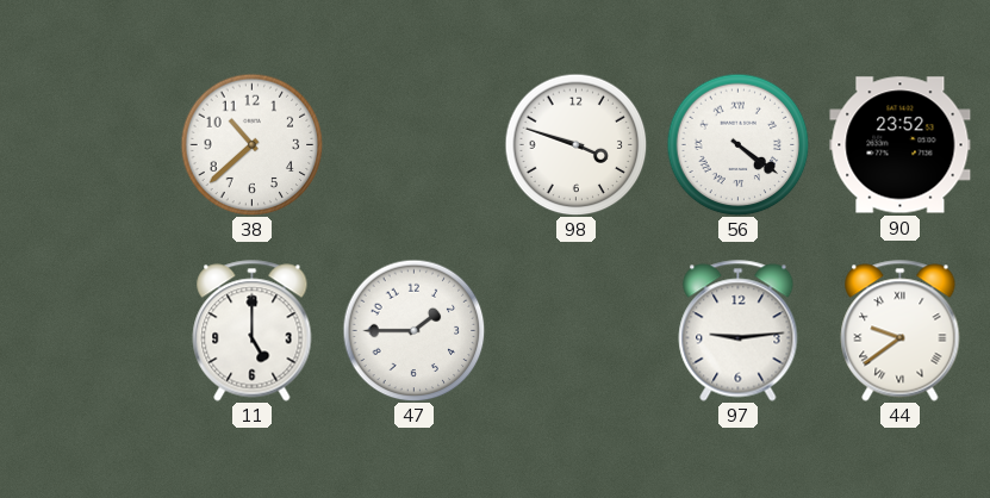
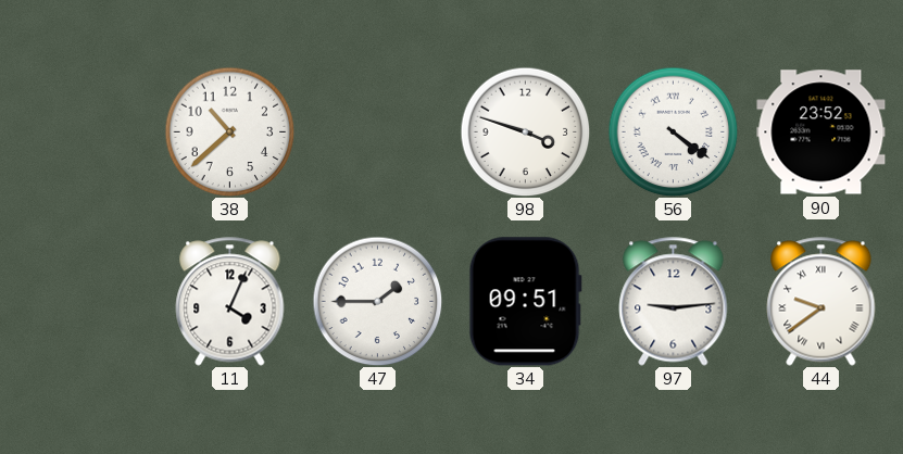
11: 5:00 -> 4:04
34: none -> 09:51
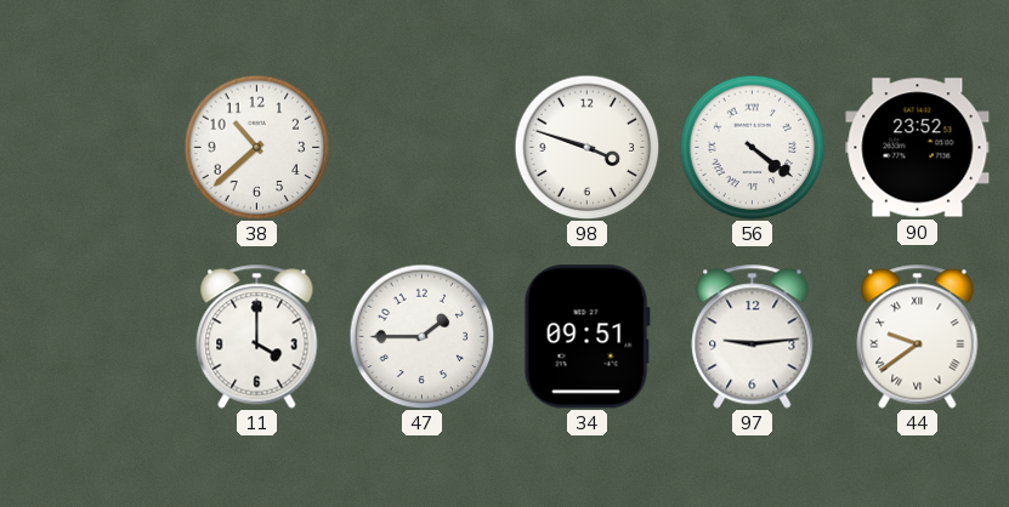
11: 4:04 -> 4:00
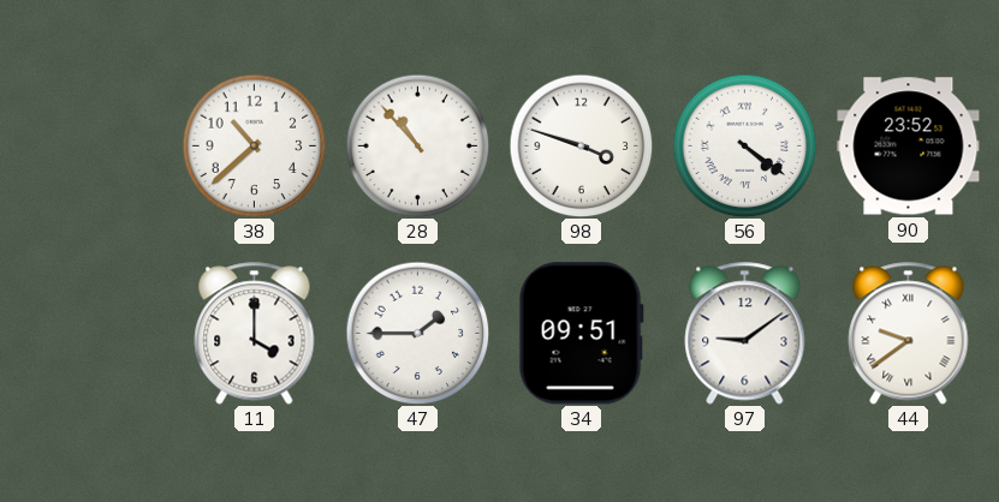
28: none -> 10:53
97: 9:14 -> 9:09
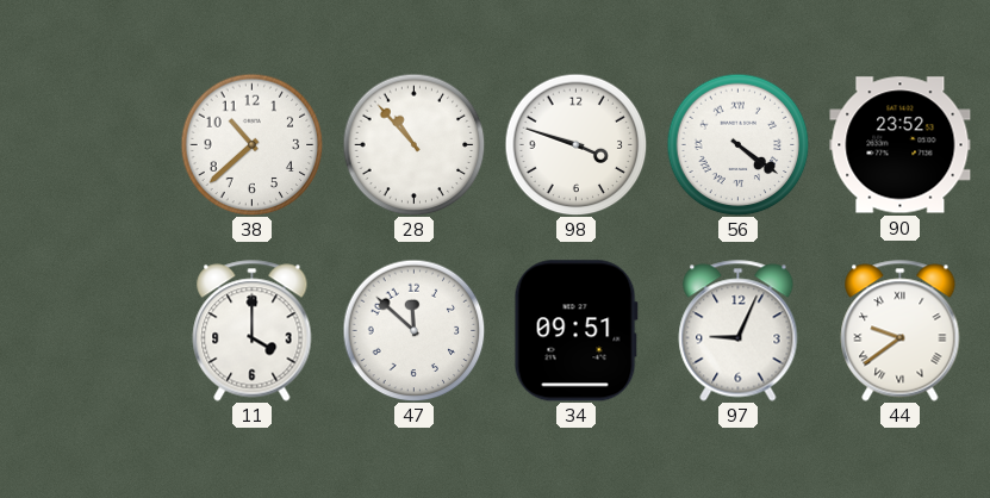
47: 1:45 -> 11:52
97: 9:09 -> 9:04
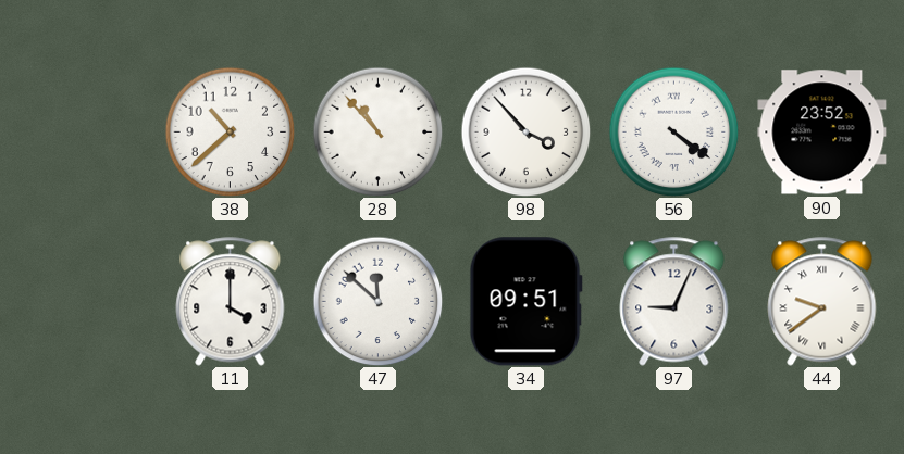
98: 3:48 -> 3:53
